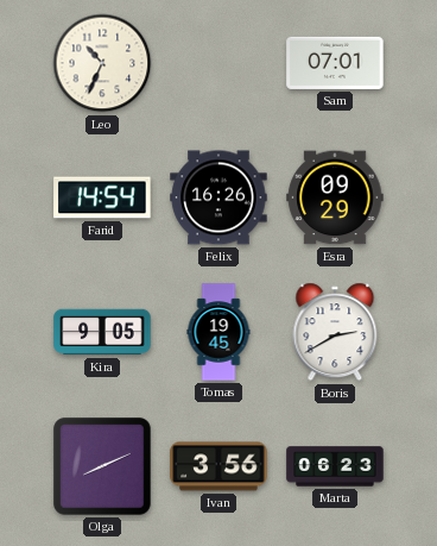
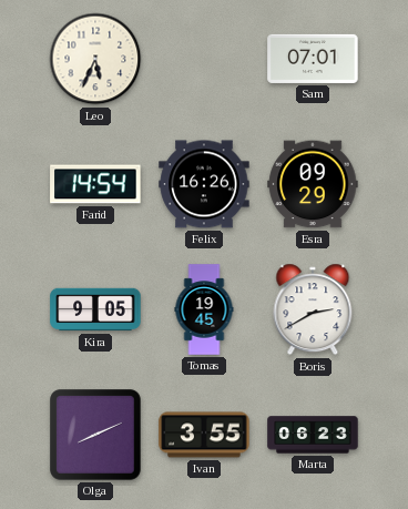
Leo: 10:34 -> 5:34
Ivan: 3:56 -> 3:55
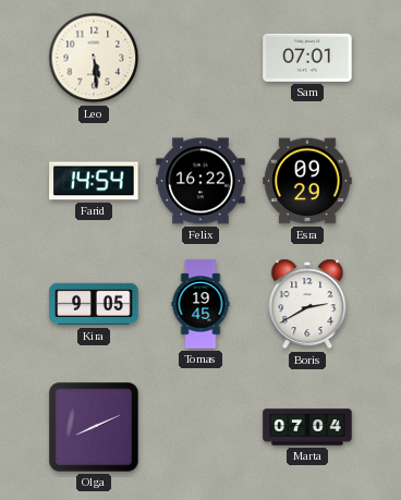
Leo: 5:34 -> 5:29
Felix: 16:26 -> 16:22
Ivan: 3:55 -> none
Marta: 06:23 -> 07:04
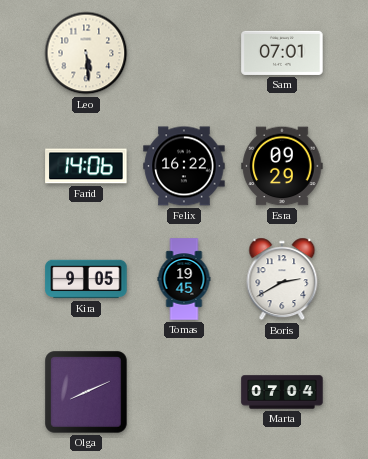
Farid: 14:54 -> 14:06
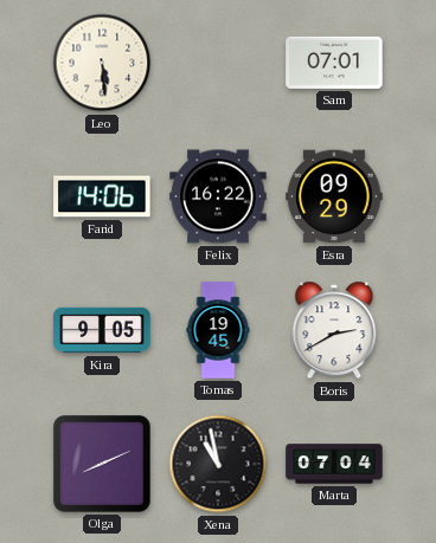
Xena: none -> 10:58
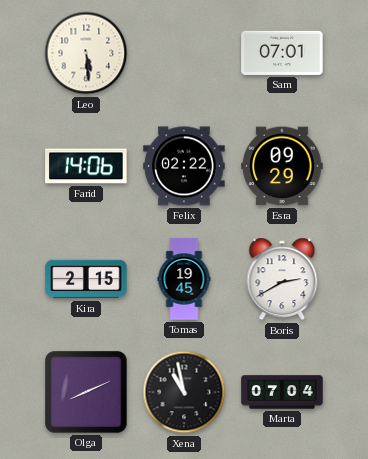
Felix: 16:22 -> 02:22
Kira: 9:05 -> 2:15
